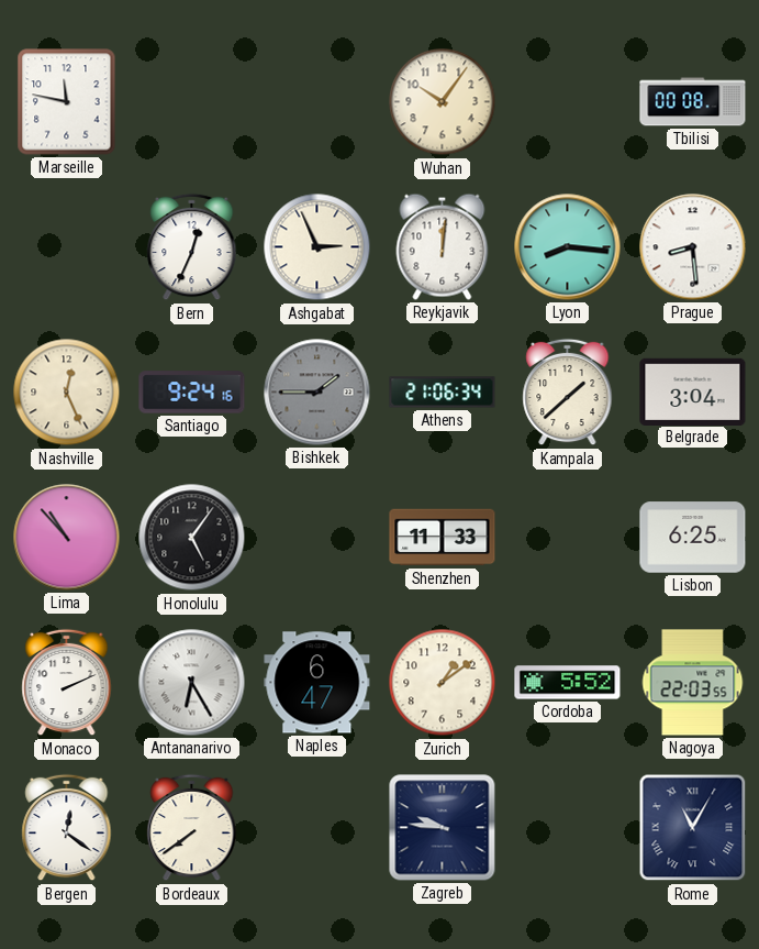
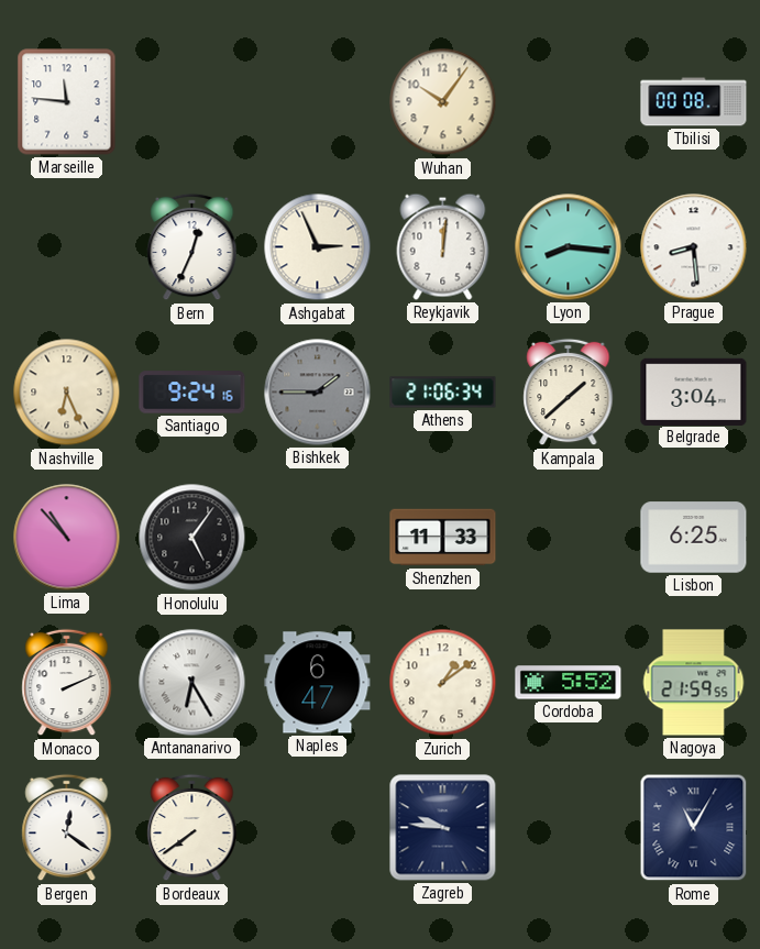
Marseille: 11:47 -> 11:46
Nashville: 12:26 -> 6:26
Nagoya: 22:03 -> 21:59
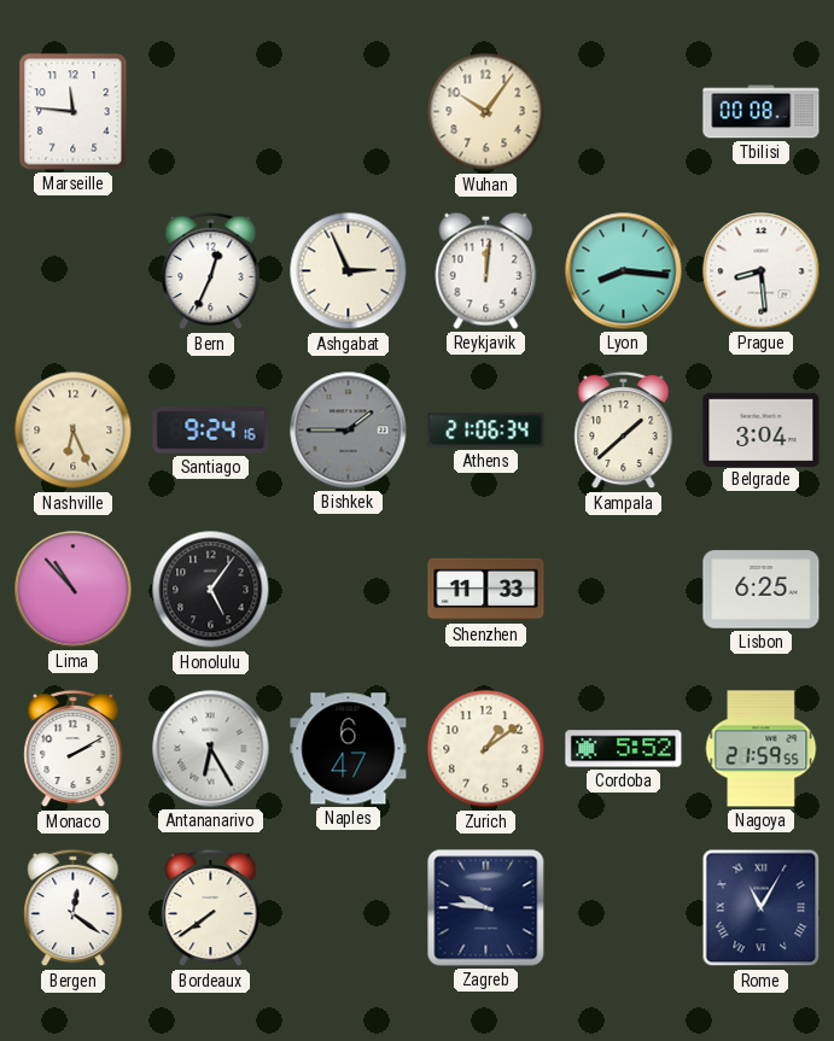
Monaco: 2:11 -> 2:10
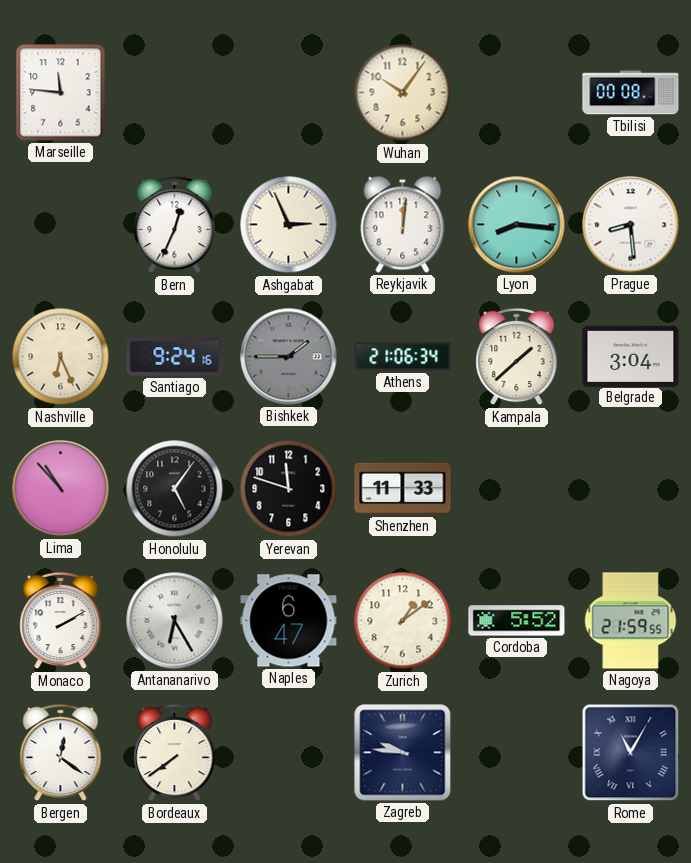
Yerevan: none -> 11:48
Lisbon: 6:25 -> none
